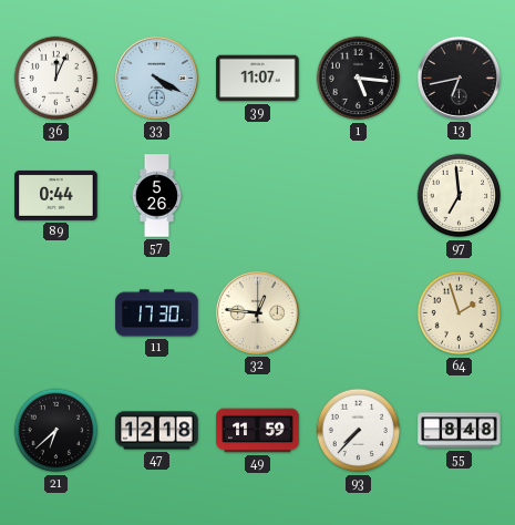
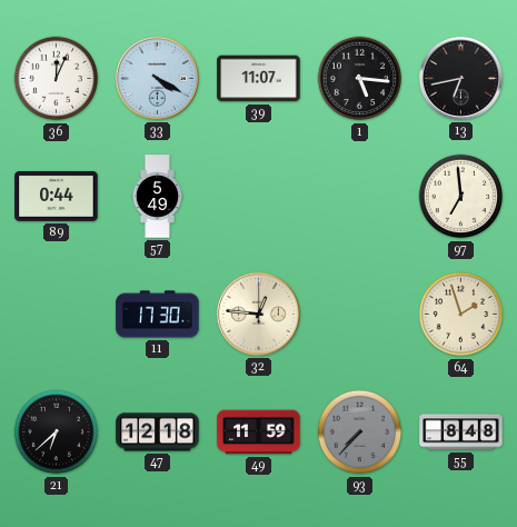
57: 5:26 -> 5:49
93 dial: white -> grey
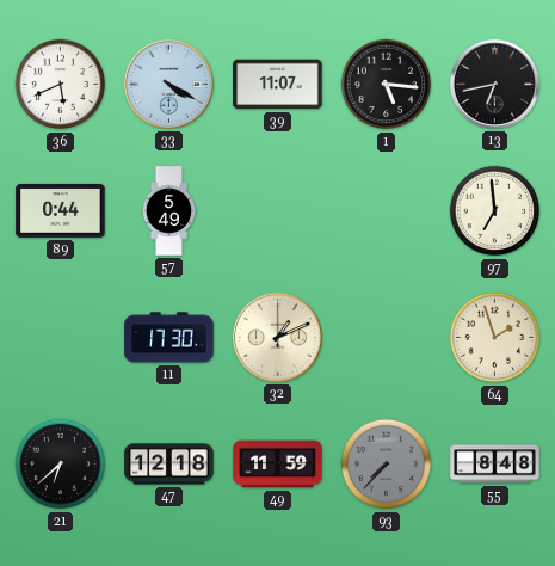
36: 12:04 -> 5:41
32: 12:46 -> 1:11
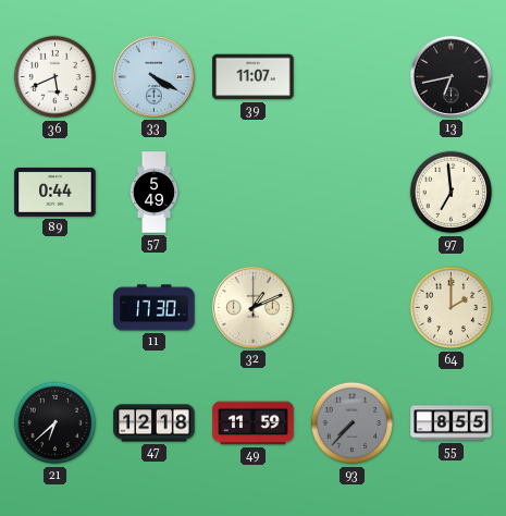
1: 5:16 -> none
64: 1:57 -> 2:00
55: 8:48 -> 8:55
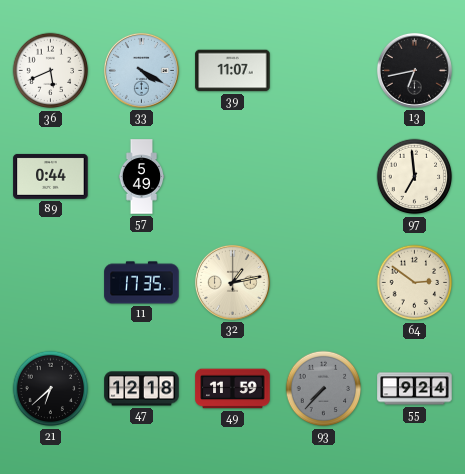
11: 17:30 -> 17:35
32: 1:11 -> 1:13
64: 2:00 -> 2:51
55: 8:55 -> 9:24
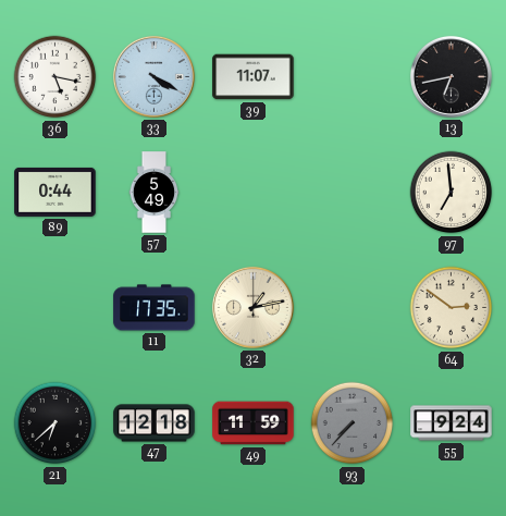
36: 5:41 -> 5:17
